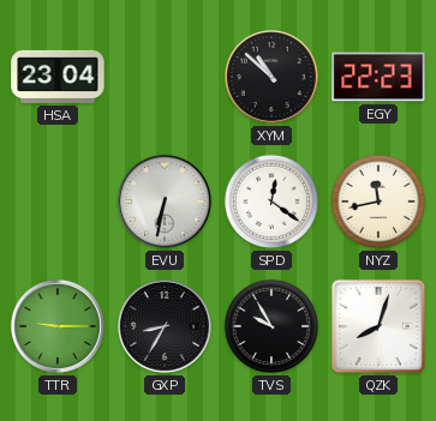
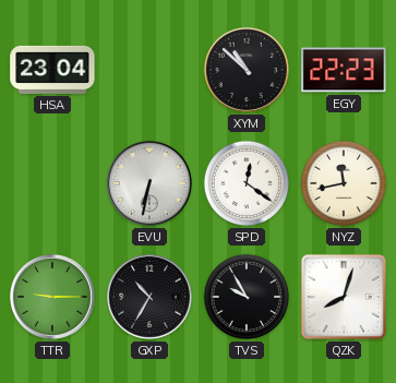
GXP: 8:35 -> 10:35
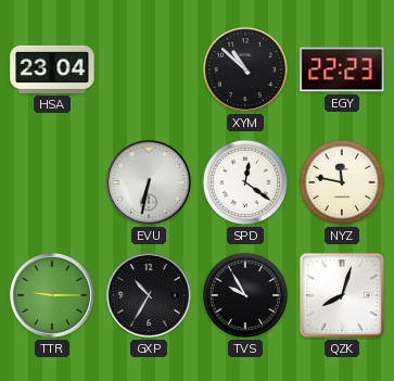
NYZ: 11:43 -> 11:47
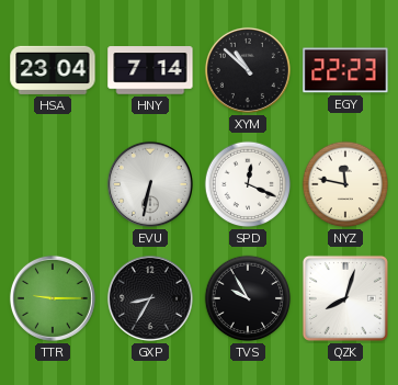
HNY: none -> 7:14
SPD: 12:21 -> 12:19
GXP: 10:35 -> 8:35
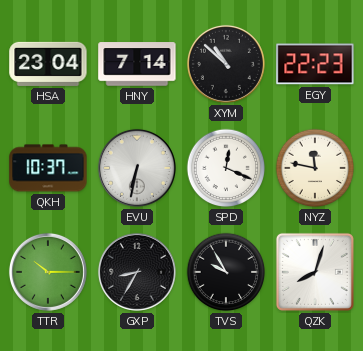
QKH: none -> 10:37
TTR: 9:15 -> 10:15
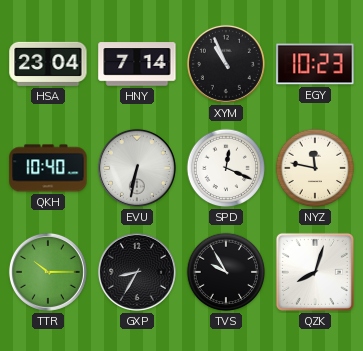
XYM: 10:52 -> 10:56
EGY: 22:23 -> 10:23
QKH: 10:37 -> 10:40
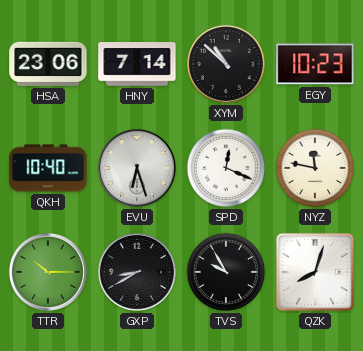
HSA: 23:04 -> 23:06
XYM: 10:56 -> 10:52
EVU: 6:32 -> 6:27
GXP: 8:35 -> 8:40
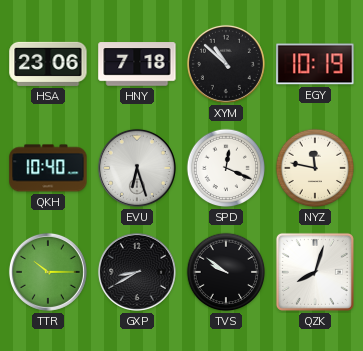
HNY: 7:14 -> 7:18
EGY: 10:23 -> 10:19
TVS: 9:55 -> 9:51
